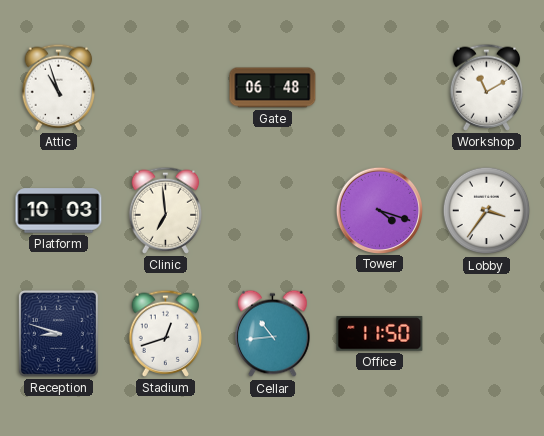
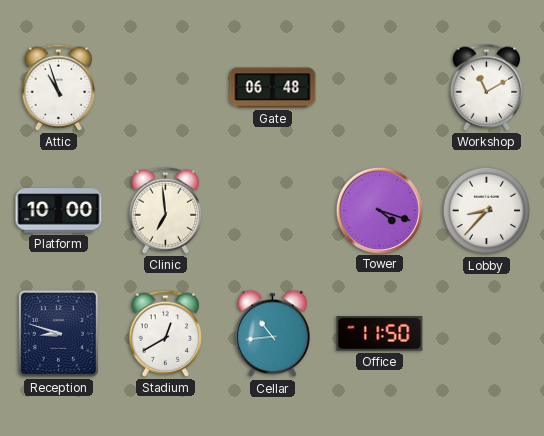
Platform: 10:03 -> 10:00
Lobby: 3:36 -> 8:37
Stadium: 12:42 -> 12:40
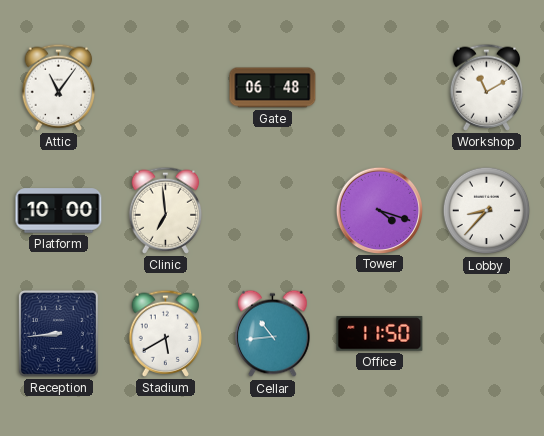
Attic: 10:57 -> 11:06
Reception: 8:48 -> 8:44
Stadium: 12:40 -> 5:40
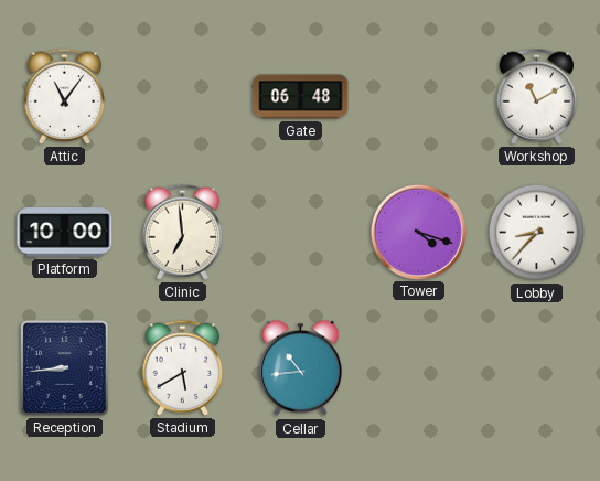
Office: 11:50 -> none
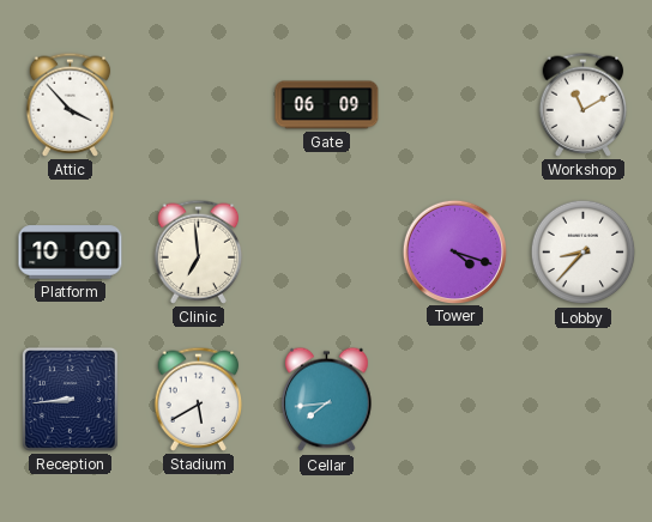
Attic: 11:06 -> 3:53
Gate: 06:48 -> 06:09
Cellar: 10:44 -> 7:44
